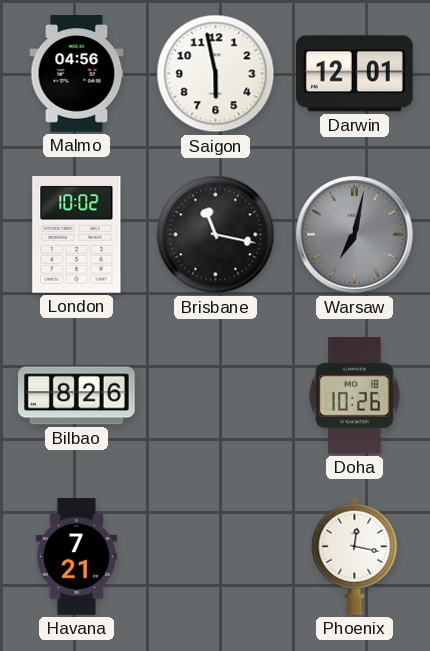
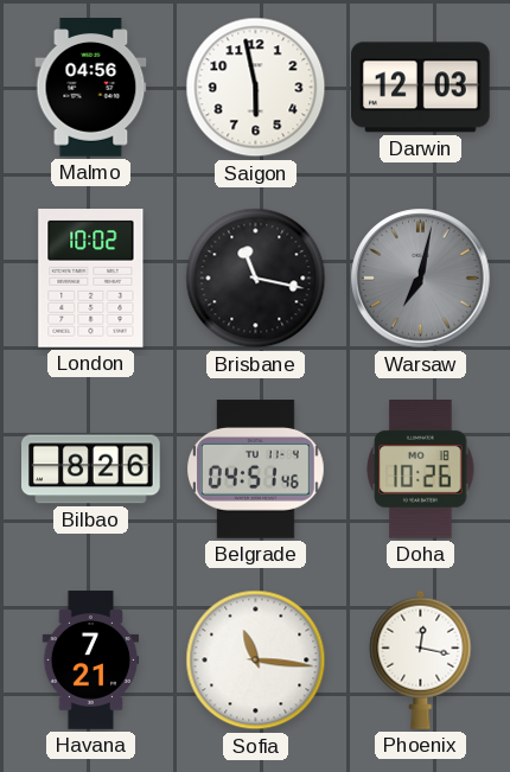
Darwin: 12:01 -> 12:03
Belgrade: none -> 04:51
Sofia: none -> 11:16
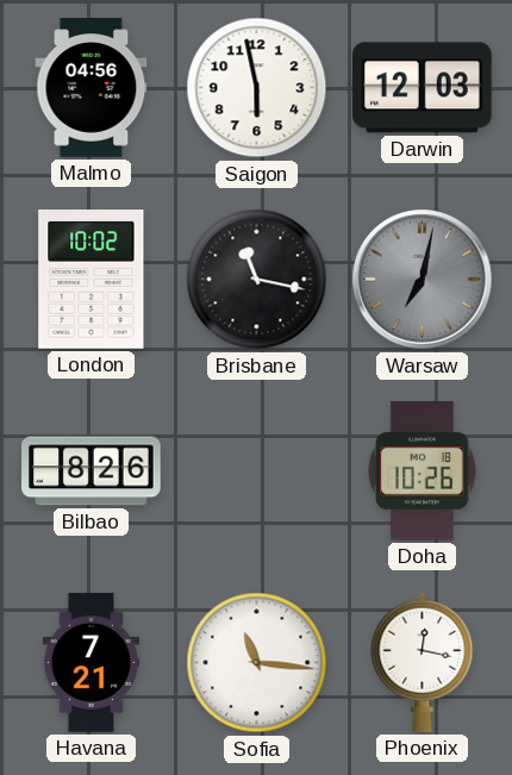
Belgrade: 04:51 -> none
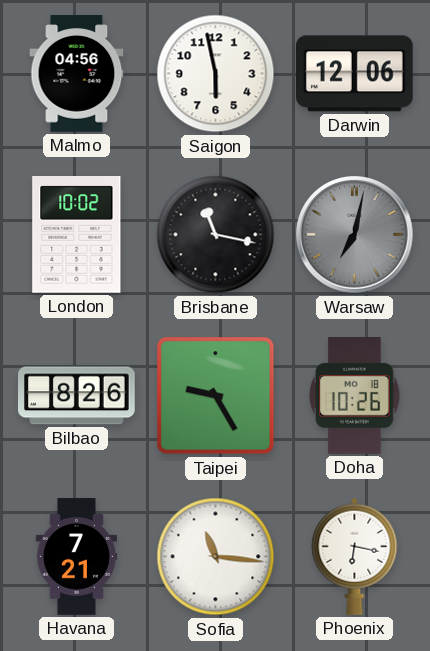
Darwin: 12:03 -> 12:06
Taipei: none -> 9:25
Phoenix: 12:17 -> 6:17
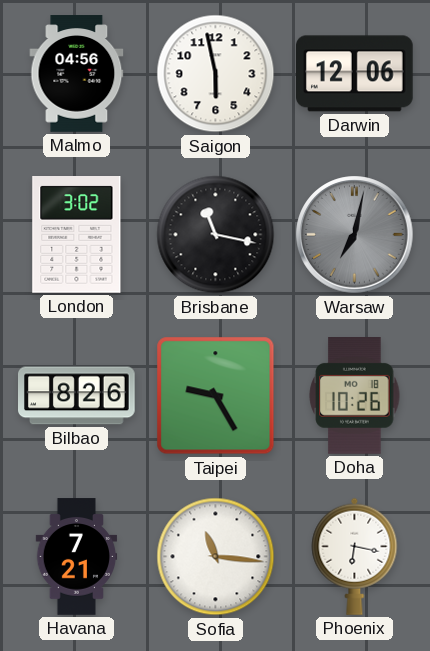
London: 10:02 -> 3:02
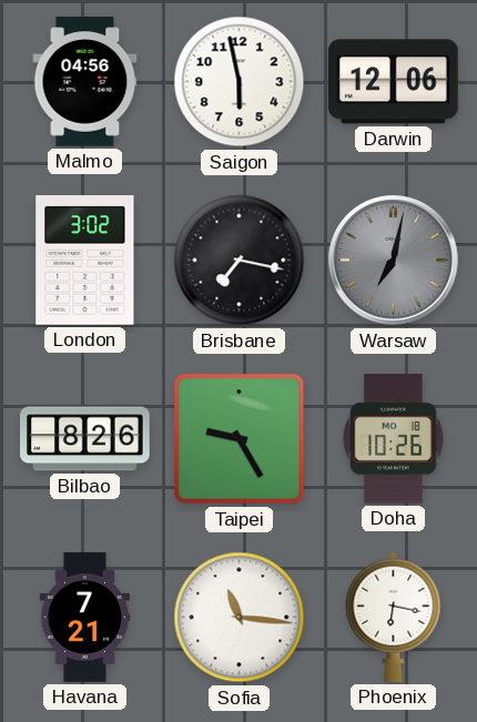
Brisbane: 11:17 -> 7:17
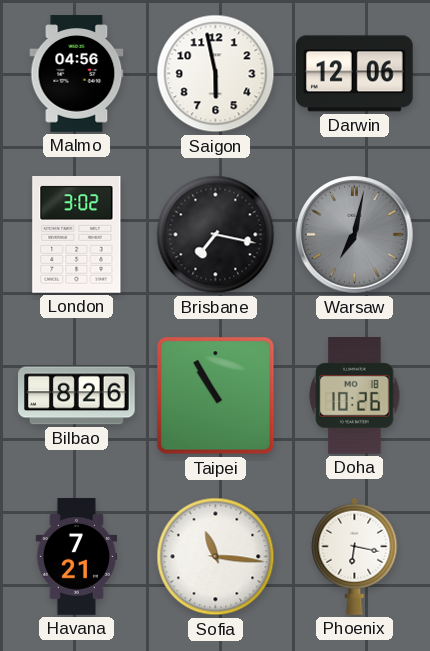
Taipei: 9:25 -> 10:55
